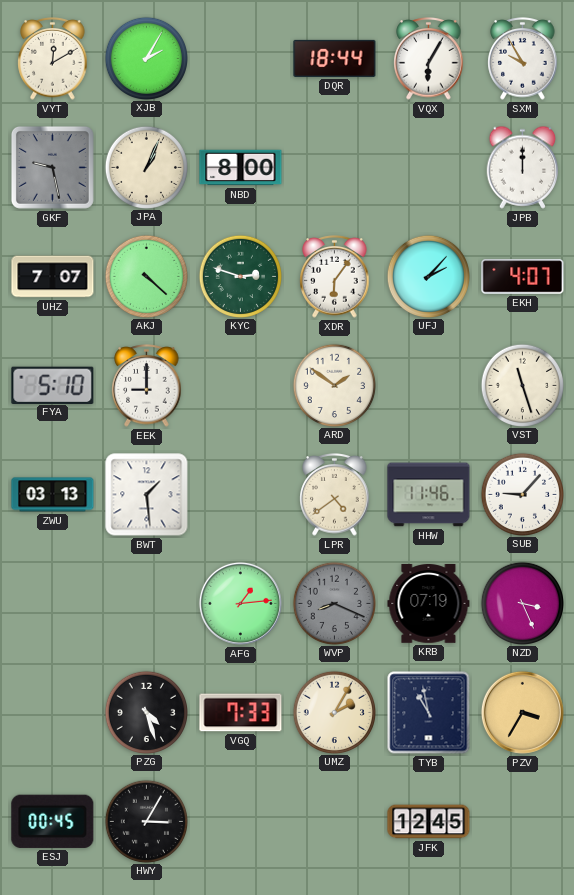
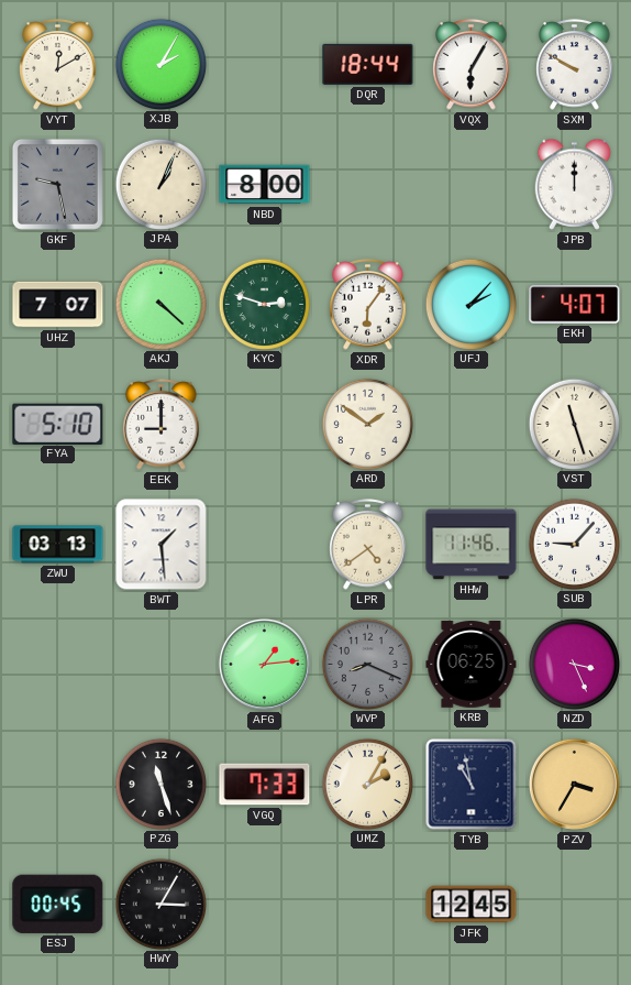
SXM: 9:55 -> 9:50
KRB: 07:19 -> 06:25
PZG: 4:27 -> 11:27
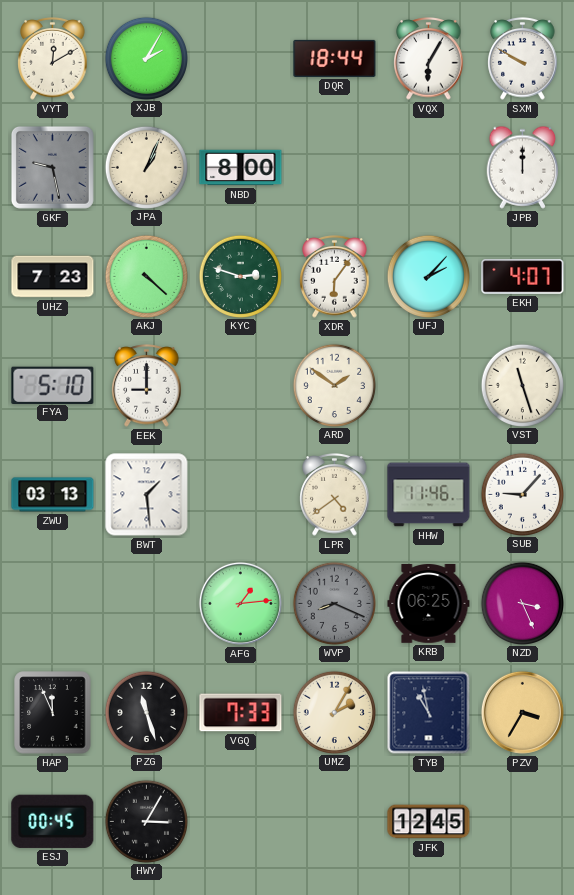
UHZ: 7:07 -> 7:23
HAP: none -> 11:56
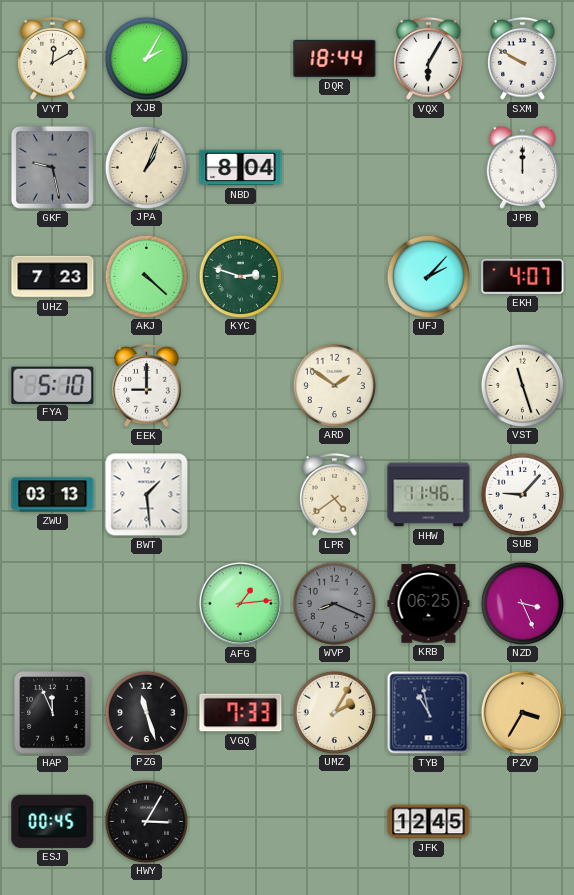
NBD: 8:00 -> 8:04
XDR: 6:06 -> none
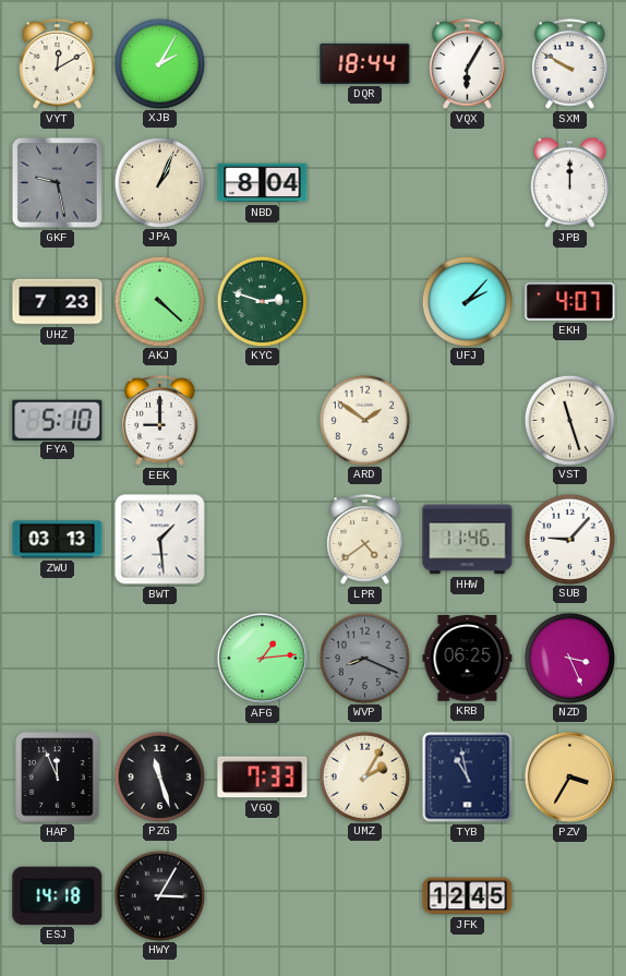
ESJ: 00:45 -> 14:18
